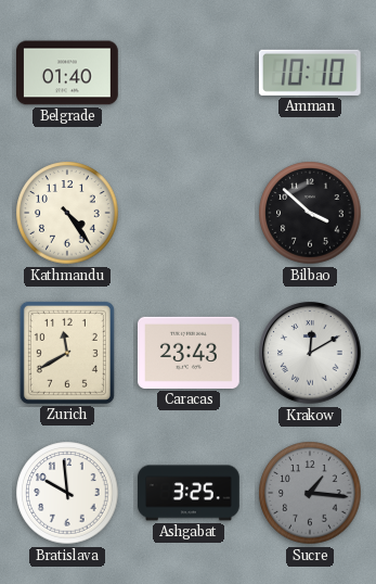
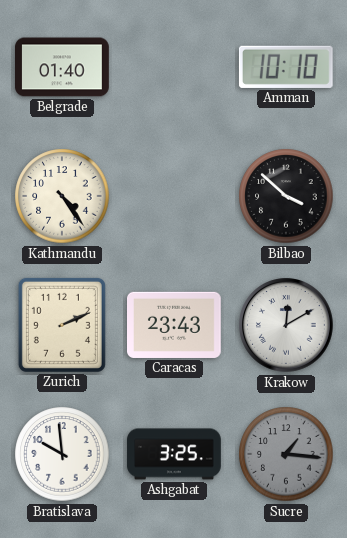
Zurich: 11:40 -> 2:11
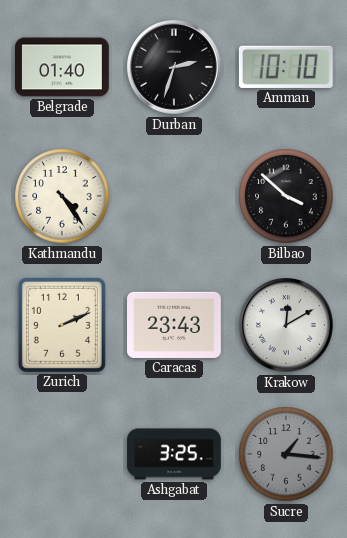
Durban: none -> 2:33
Bratislava: 9:59 -> none
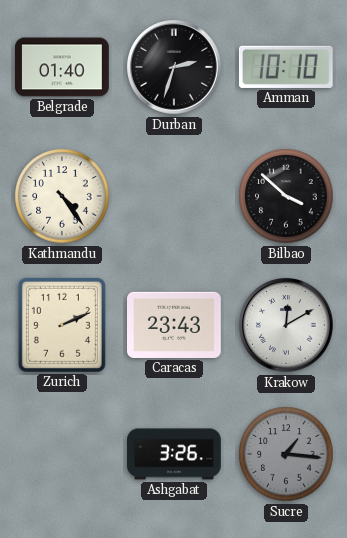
Ashgabat: 3:25 -> 3:26
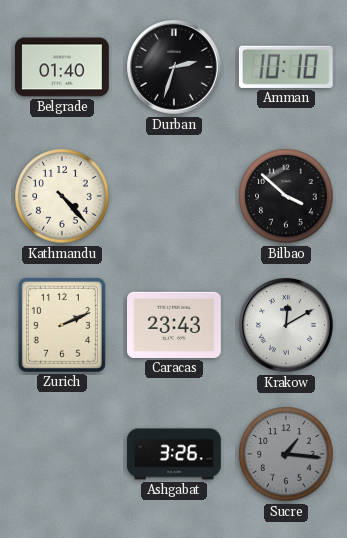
Kathmandu: 4:24 -> 4:23
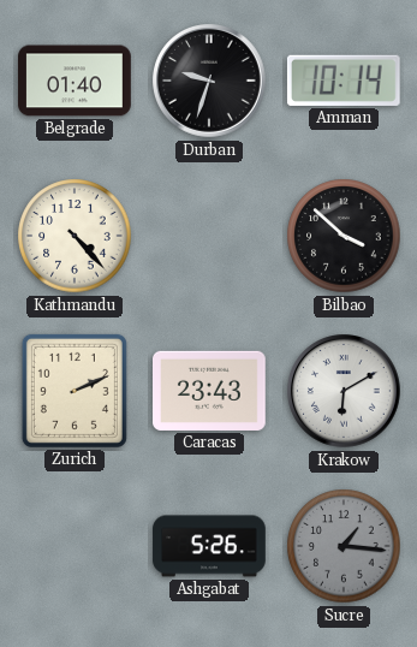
Durban: 2:33 -> 9:33
Amman: 10:10 -> 10:14
Krakow: 12:10 -> 6:10
Ashgabat: 3:26 -> 5:26
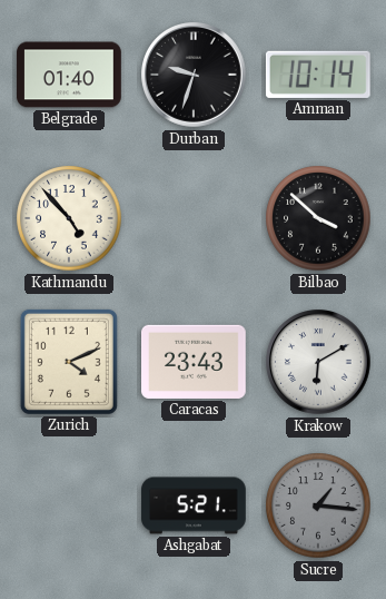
Kathmandu: 4:23 -> 4:53
Zurich: 2:11 -> 4:11
Ashgabat: 5:26 -> 5:21
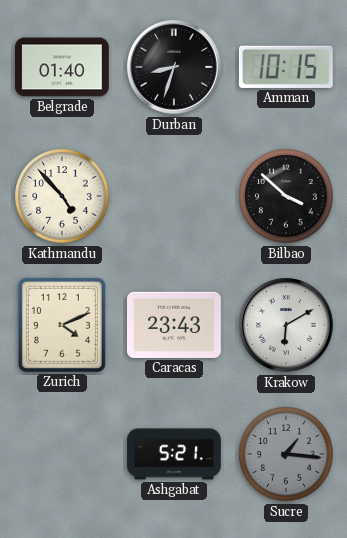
Durban: 9:33 -> 8:33
Amman: 10:14 -> 10:15
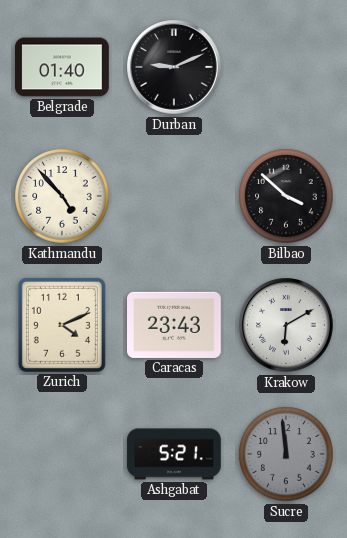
Durban: 8:33 -> 9:11
Amman: 10:15 -> none
Sucre: 1:16 -> 11:59
